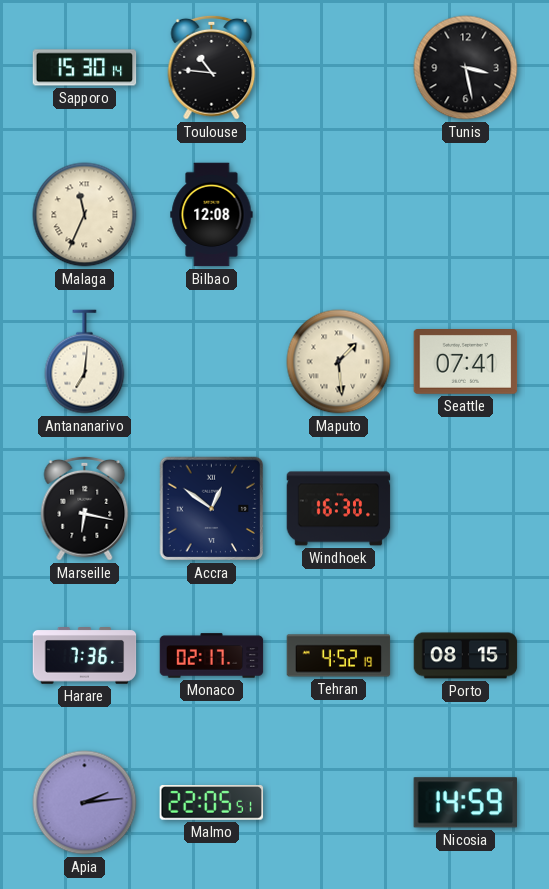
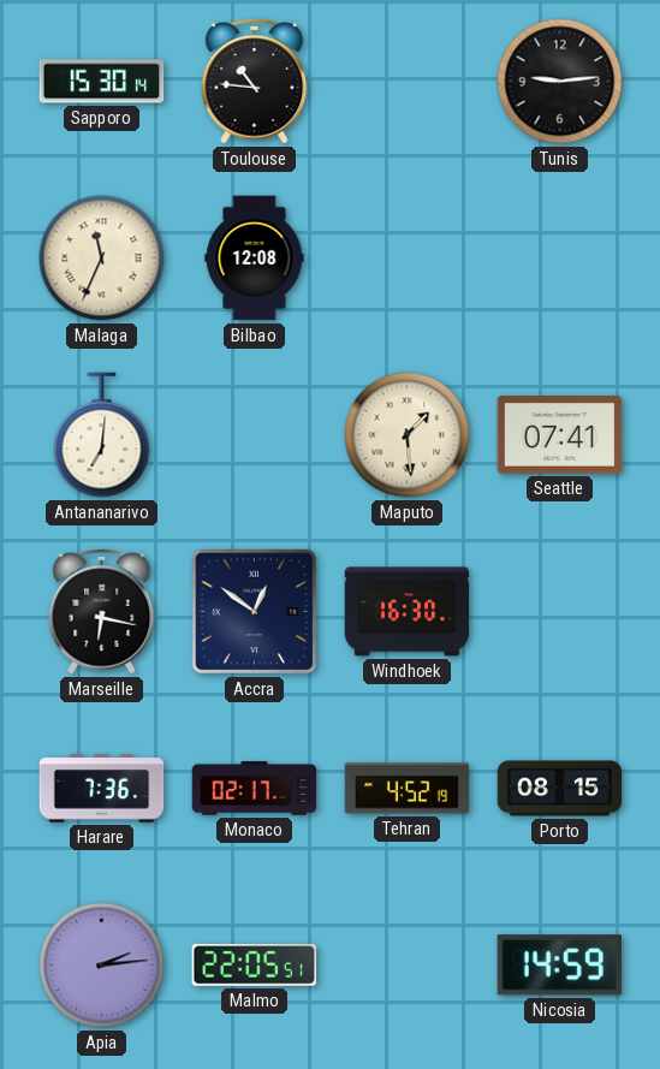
Tunis: 3:28 -> 9:14
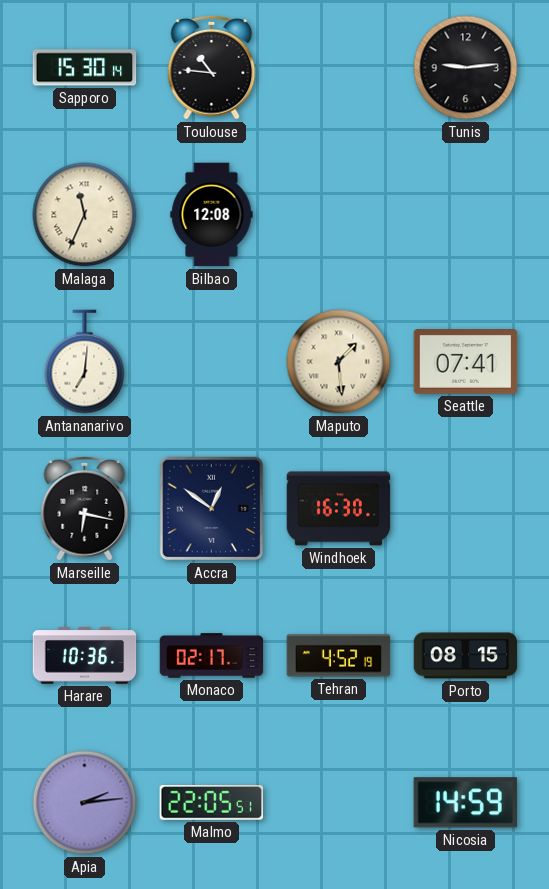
Harare: 7:36 -> 10:36
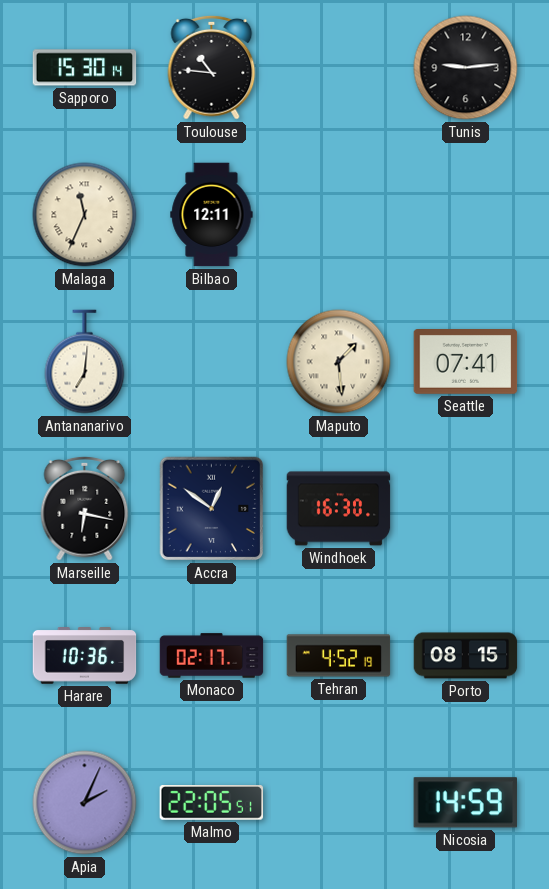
Bilbao: 12:08 -> 12:11
Apia: 2:14 -> 2:04
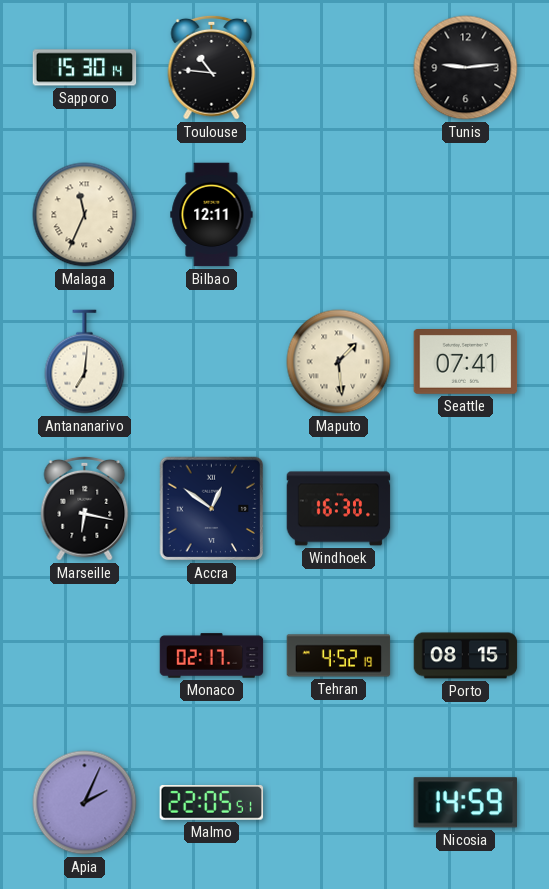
Harare: 10:36 -> none
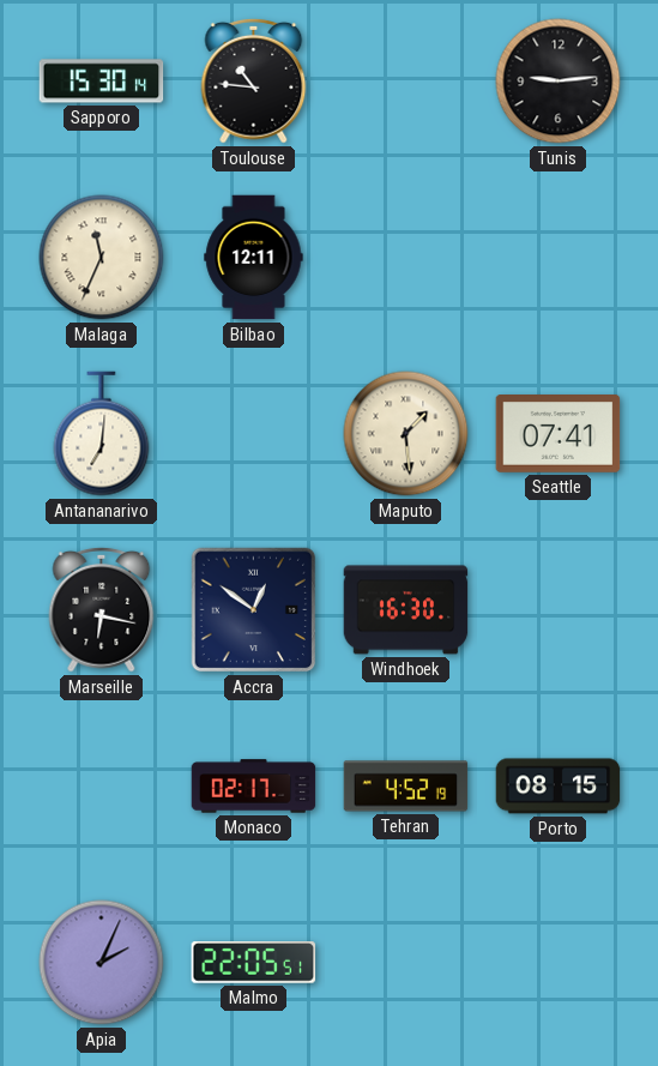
Nicosia: 14:59 -> none
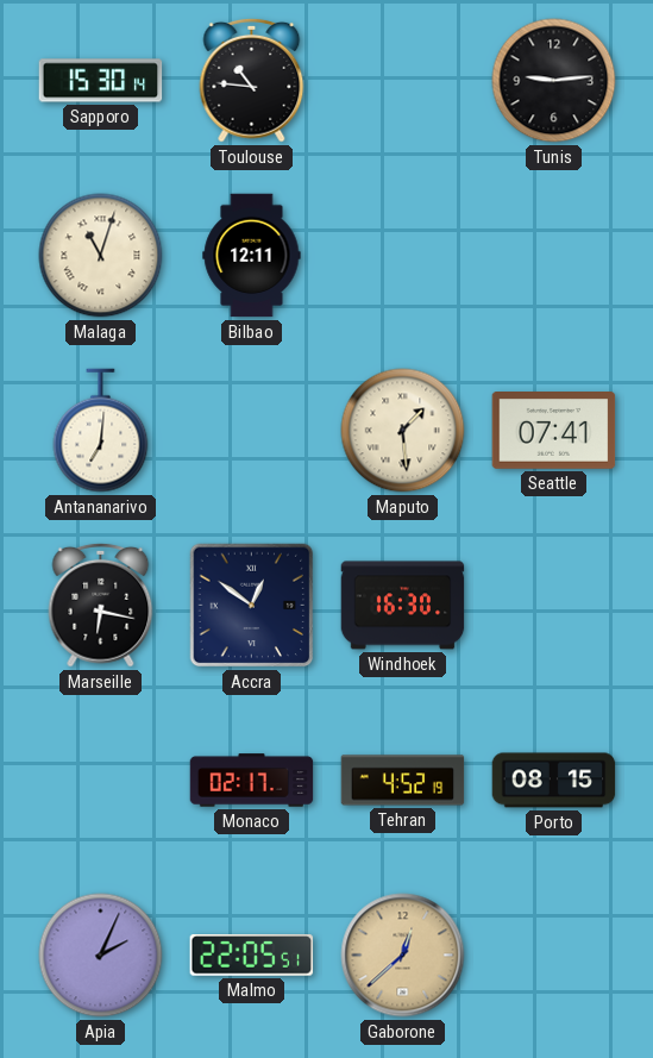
Malaga: 11:34 -> 11:03
Gaborone: none -> 12:38
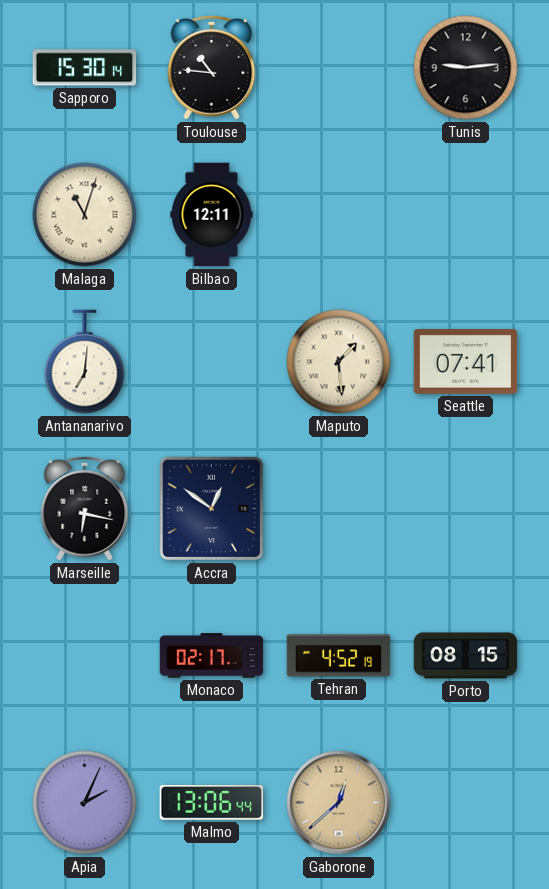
Windhoek: 16:30 -> none
Malmo: 22:05 -> 13:06
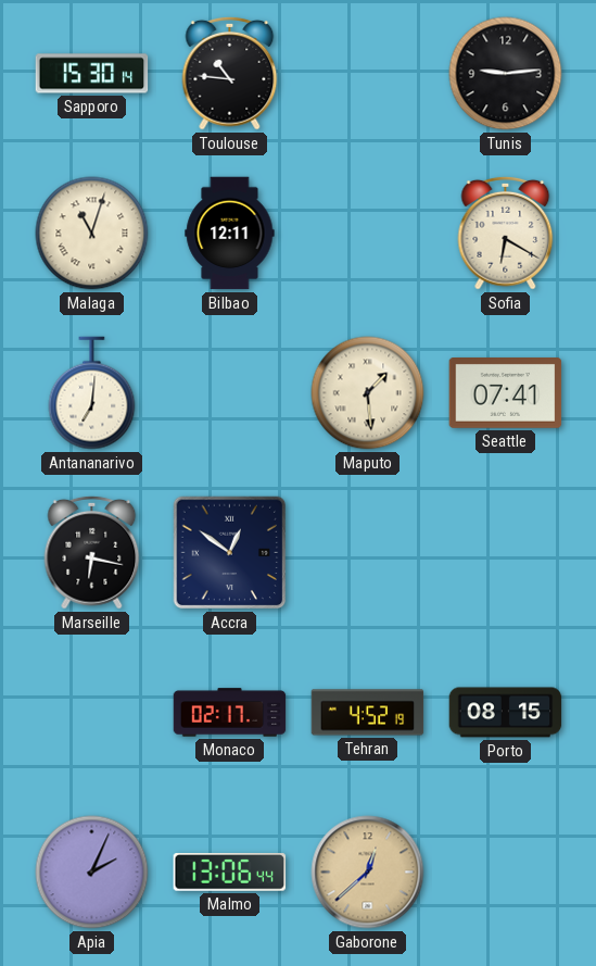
Sofia: none -> 6:20
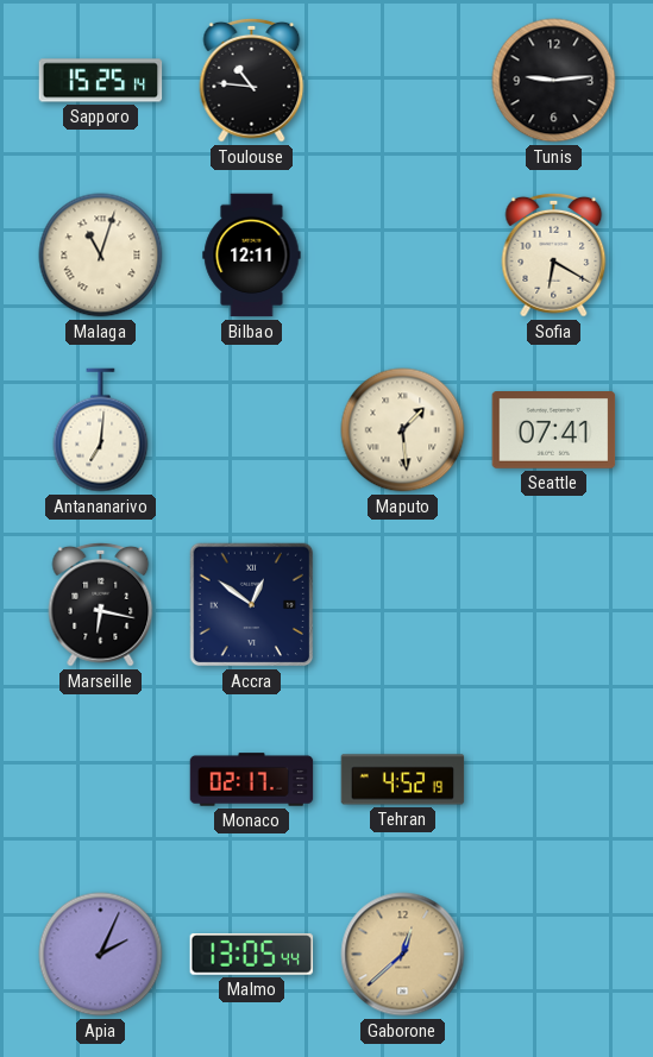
Sapporo: 15:30 -> 15:25
Porto: 08:15 -> none
Malmo: 13:06 -> 13:05
